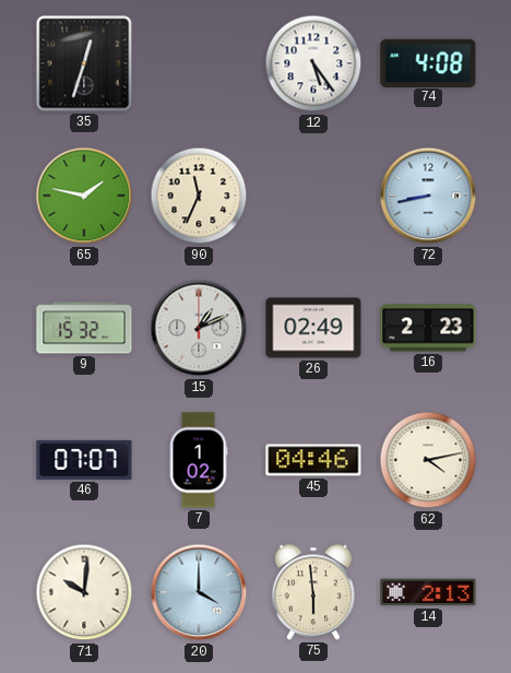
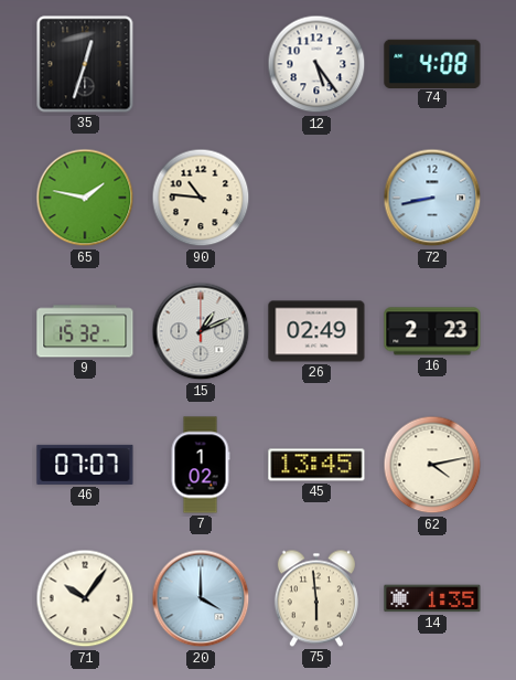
90: 11:34 -> 10:46
45: 04:46 -> 13:45
71: 10:01 -> 10:06
14: 2:13 -> 1:35
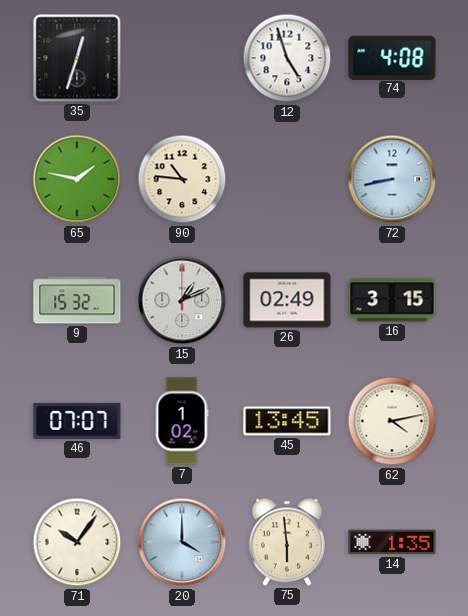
12: 5:24 -> 4:57
16: 2:23 -> 3:15
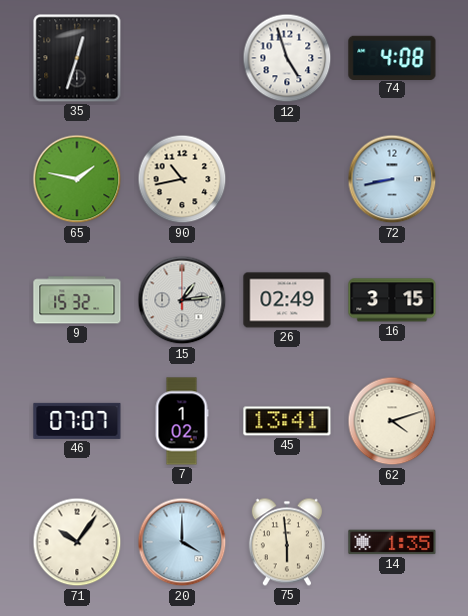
90: 10:46 -> 10:43
15: 1:11 -> 1:14
45: 13:45 -> 13:41
62: 4:13 -> 4:12
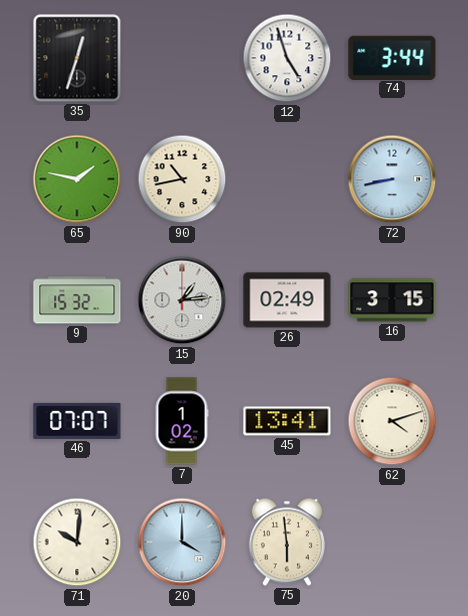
74: 4:08 -> 3:44
71: 10:06 -> 10:01
14: 1:35 -> none
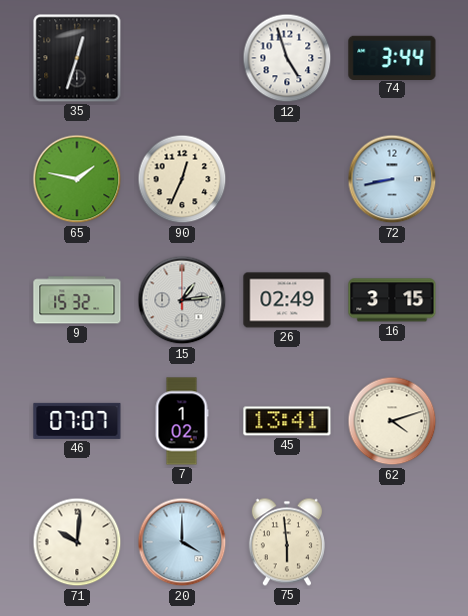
90: 10:43 -> 12:34
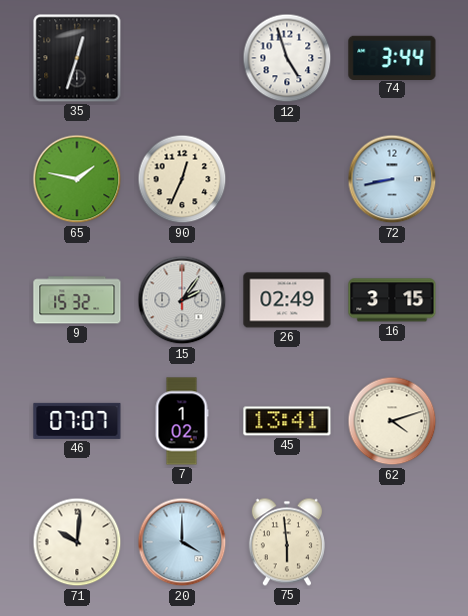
15: 1:14 -> 2:06
